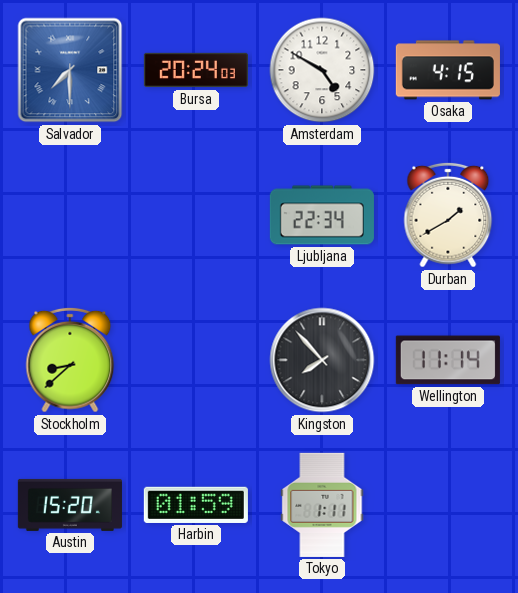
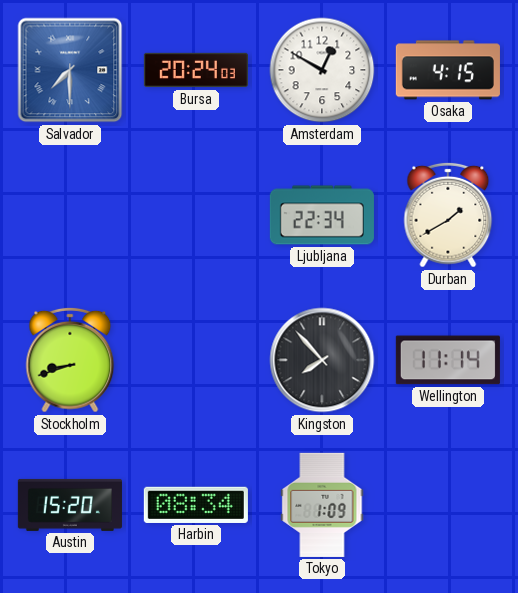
Amsterdam: 4:50 -> 12:50
Stockholm: 8:38 -> 8:42
Harbin: 01:59 -> 08:34
Tokyo: 1:11 -> 1:09
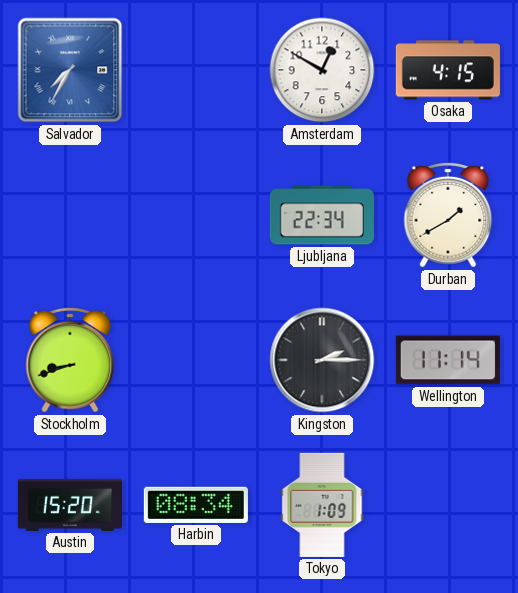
Salvador: 7:30 -> 7:35
Bursa: 20:24 -> none
Kingston: 7:53 -> 2:15
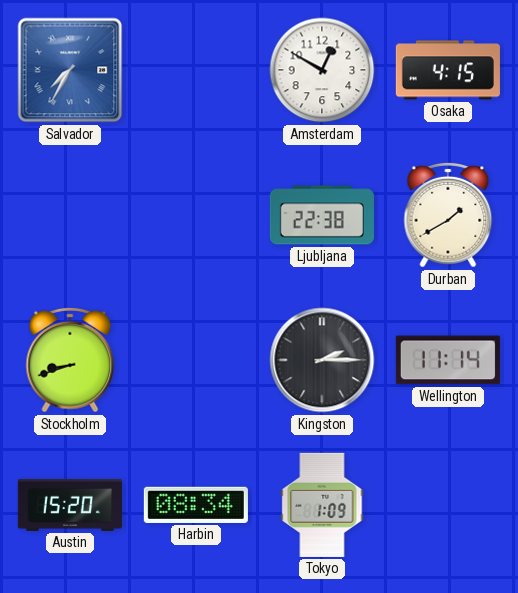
Ljubljana: 22:34 -> 22:38
